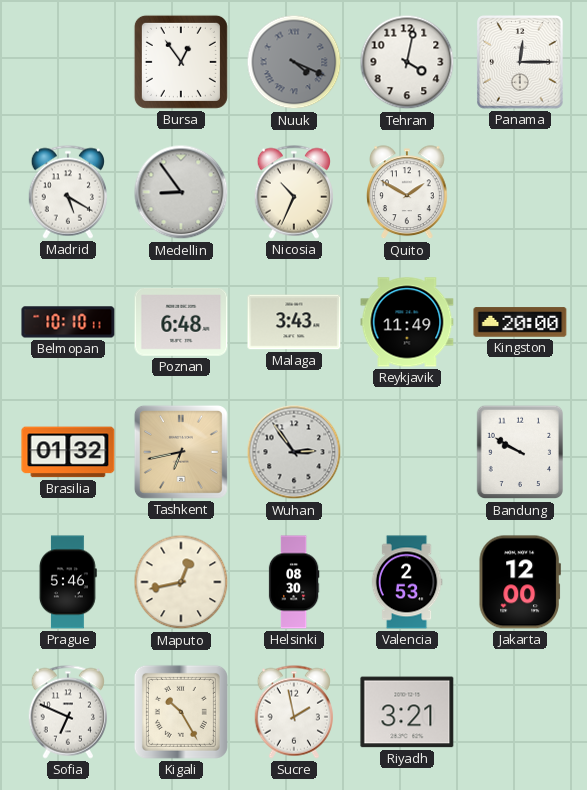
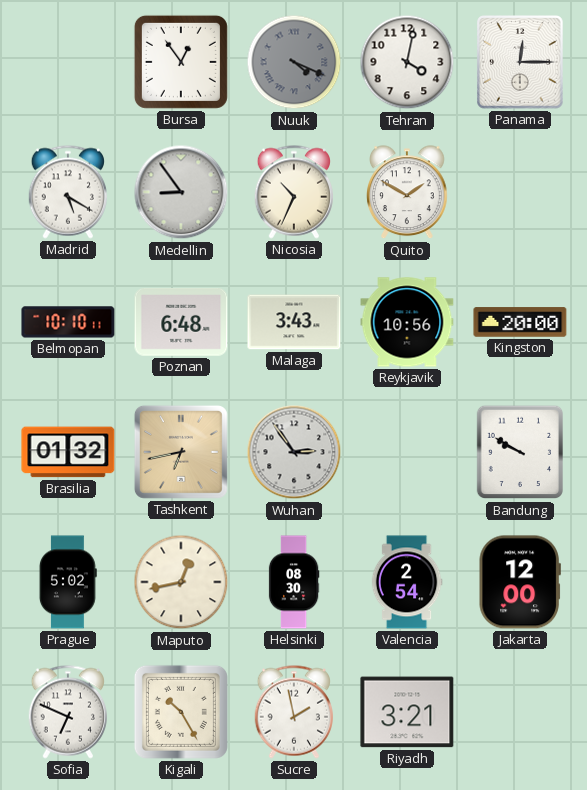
Reykjavik: 11:49 -> 10:56
Prague: 5:46 -> 5:02
Valencia: 2:53 -> 2:54
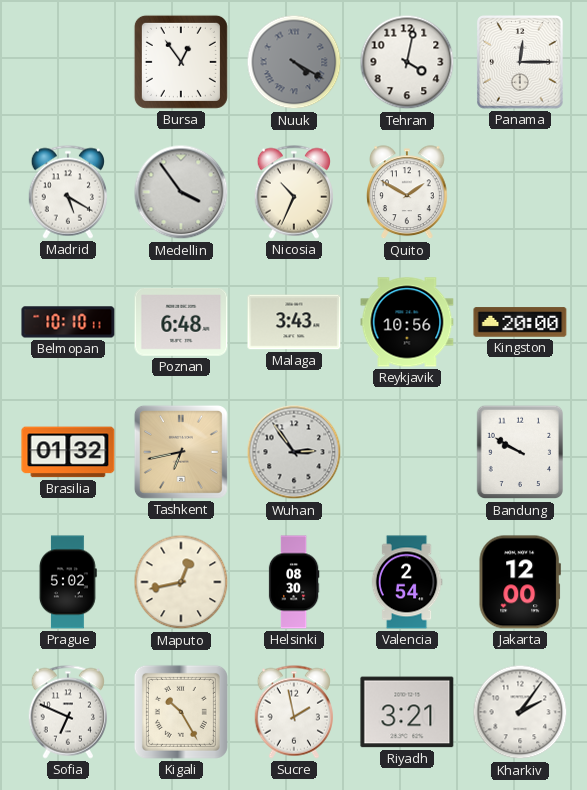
Nuuk: 4:19 -> 4:20
Medellin: 8:54 -> 3:54
Kharkiv: none -> 2:06
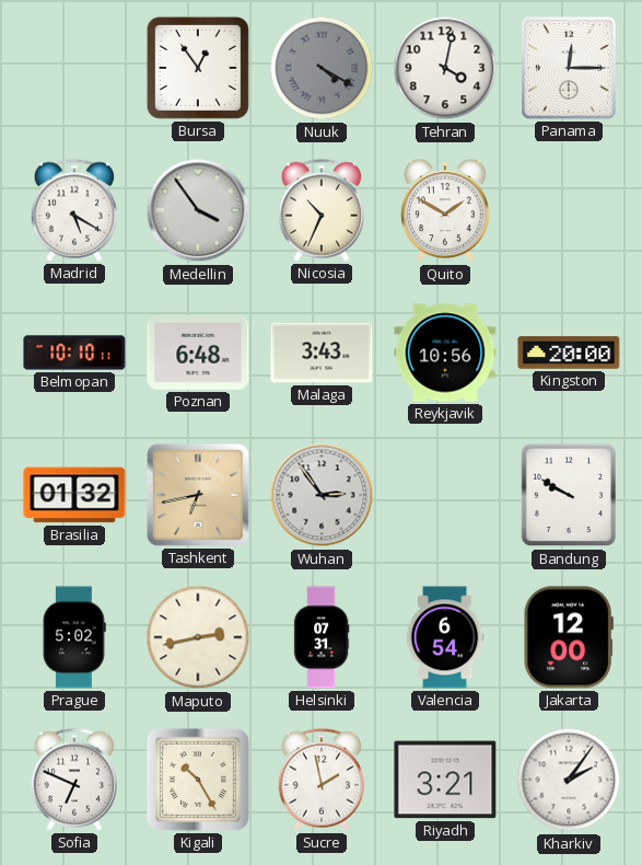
Maputo: 12:43 -> 2:43
Helsinki: 08:30 -> 07:31
Valencia: 2:54 -> 6:54
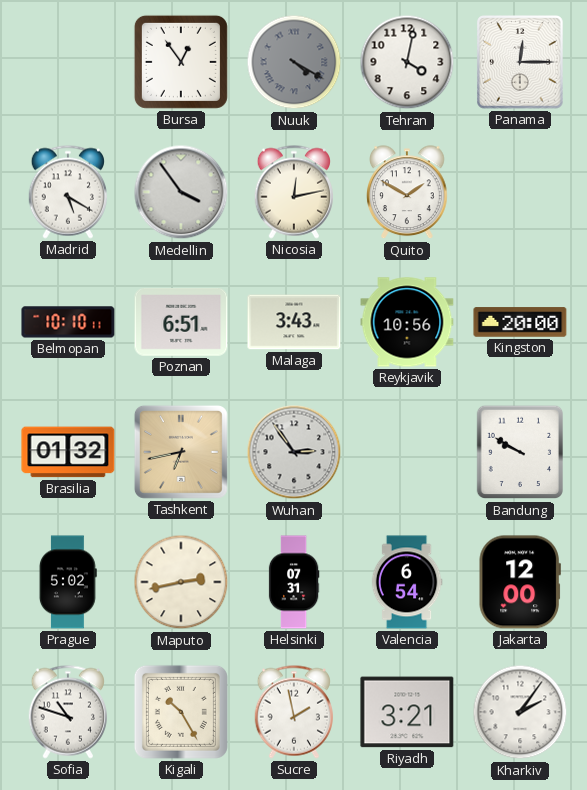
Nicosia: 10:34 -> 12:13
Poznan: 6:48 -> 6:51
Sofia: 6:49 -> 10:48
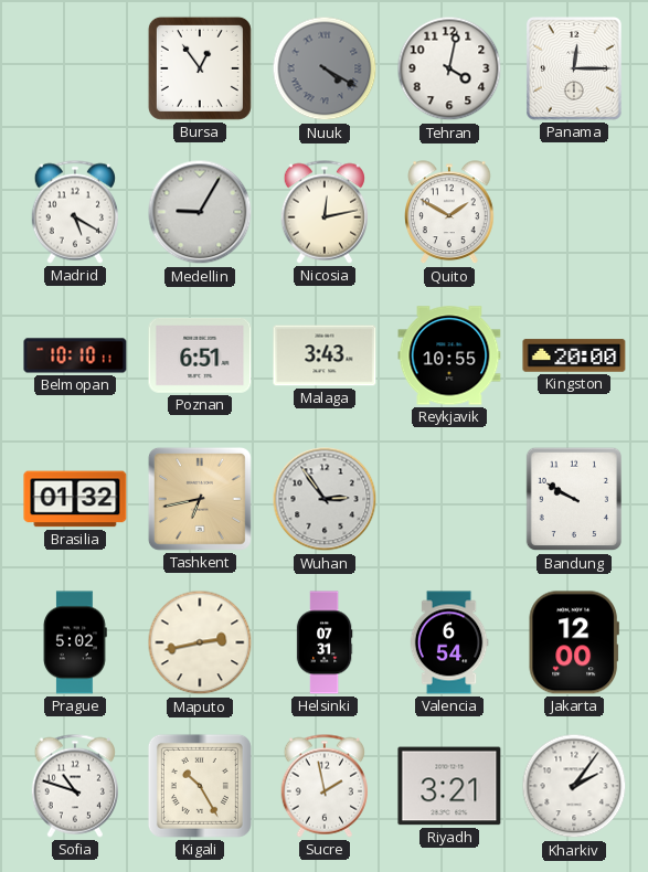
Medellin: 3:54 -> 9:05
Reykjavik: 10:56 -> 10:55
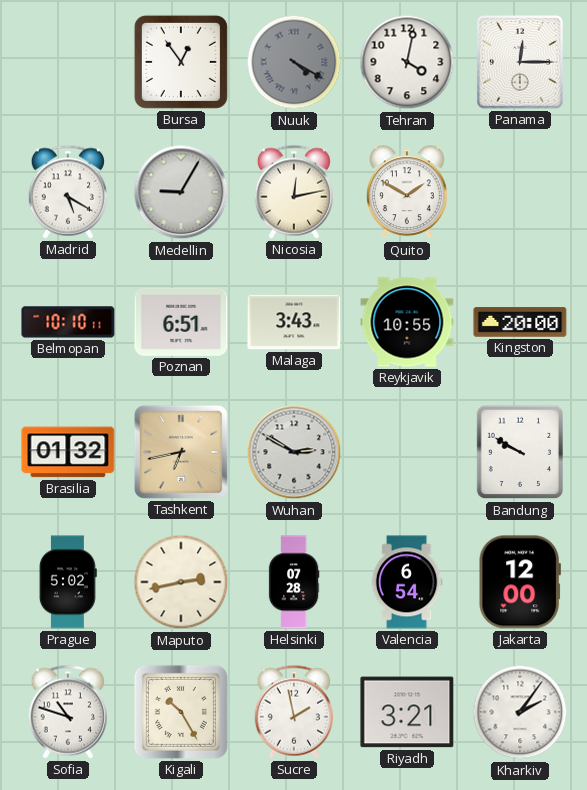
Wuhan: 2:54 -> 2:50
Helsinki: 07:31 -> 07:28
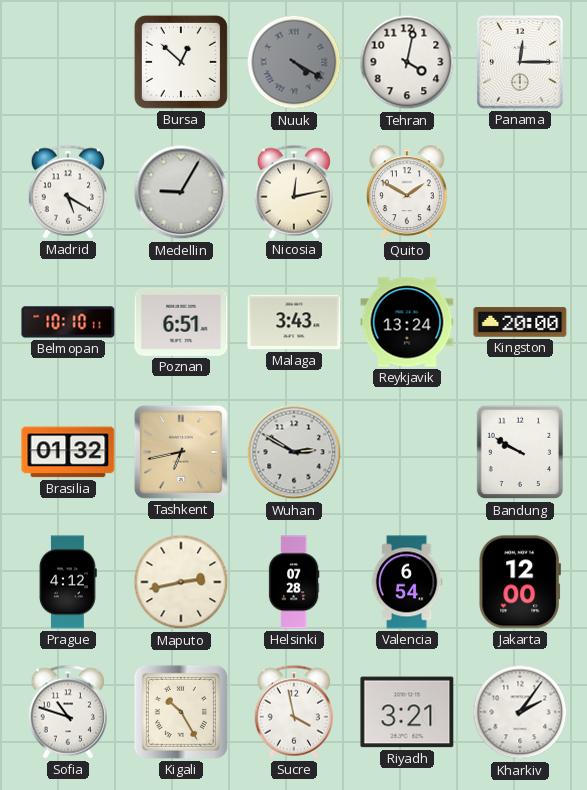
Bursa: 12:54 -> 12:52
Reykjavik: 10:55 -> 13:24
Prague: 5:02 -> 4:12
Sucre: 1:58 -> 3:58
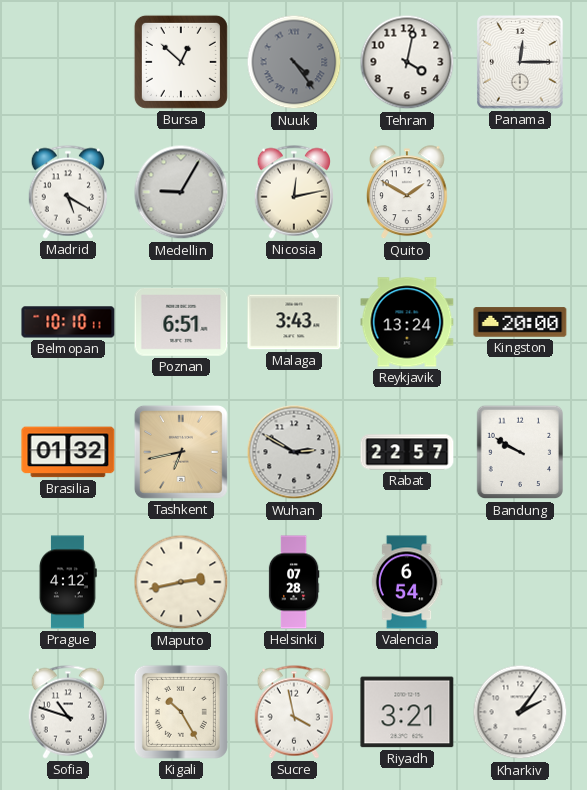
Nuuk: 4:20 -> 4:24
Rabat: none -> 22:57
Jakarta: 12:00 -> none
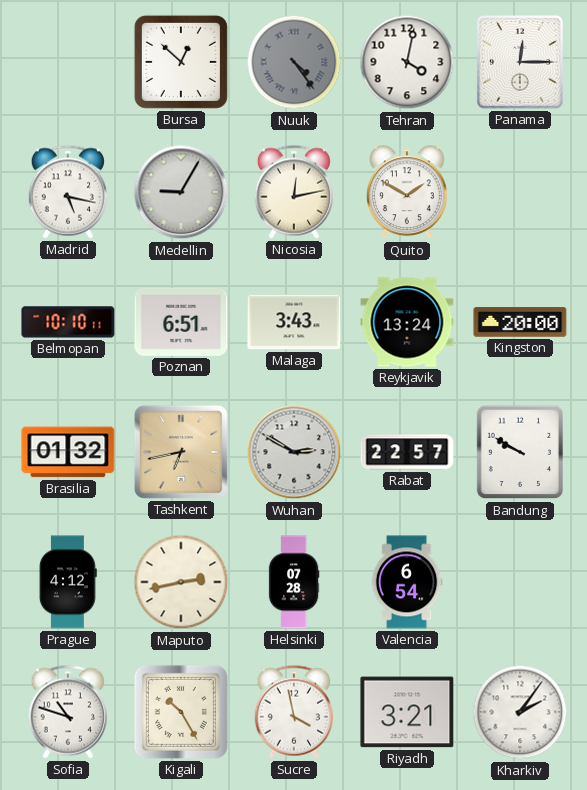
Madrid: 5:20 -> 5:17
